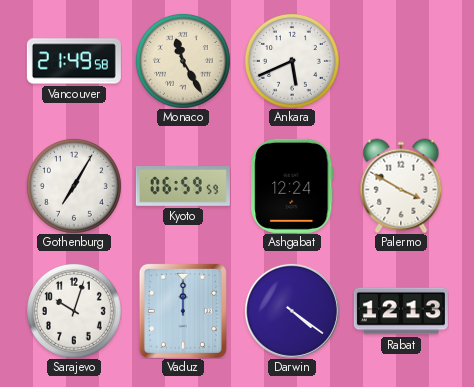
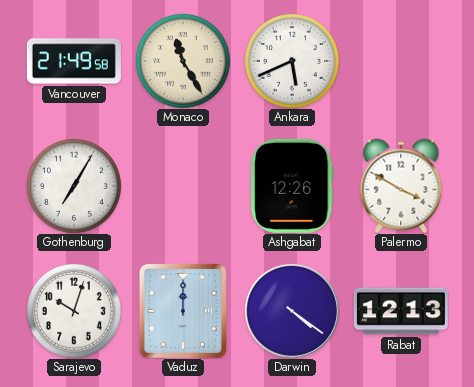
Kyoto: 06:59 -> none
Ashgabat: 12:24 -> 12:26
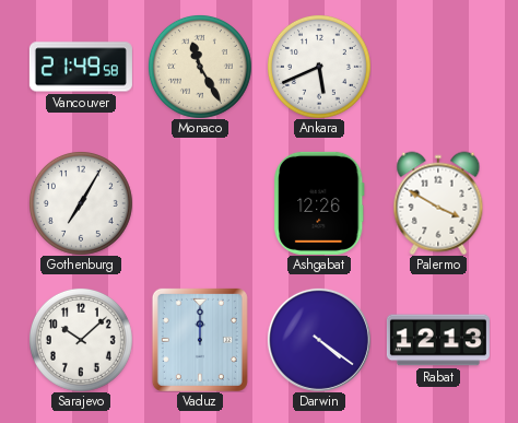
Sarajevo: 10:03 -> 10:08
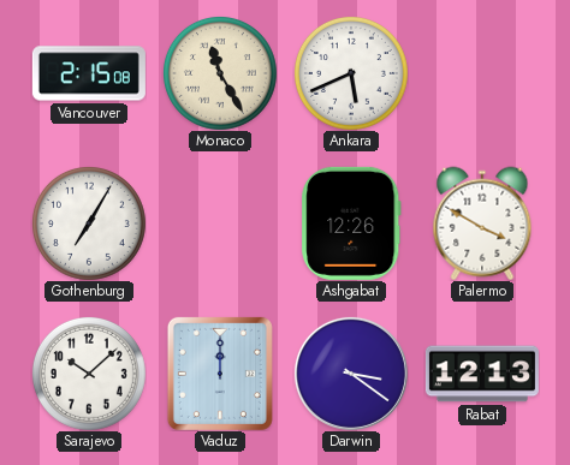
Vancouver: 21:49 -> 2:15
Darwin: 4:21 -> 3:21
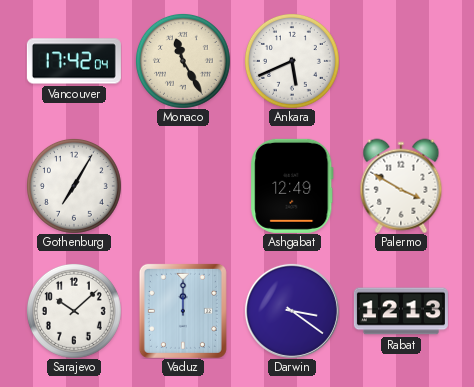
Vancouver: 2:15 -> 17:42
Ashgabat: 12:26 -> 12:49
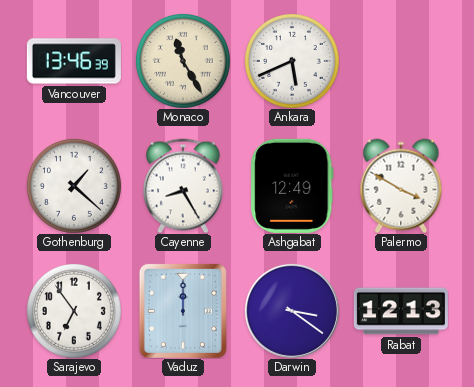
Vancouver: 17:42 -> 13:46
Gothenburg: 7:05 -> 1:22
Cayenne: none -> 8:25
Sarajevo: 10:08 -> 6:54
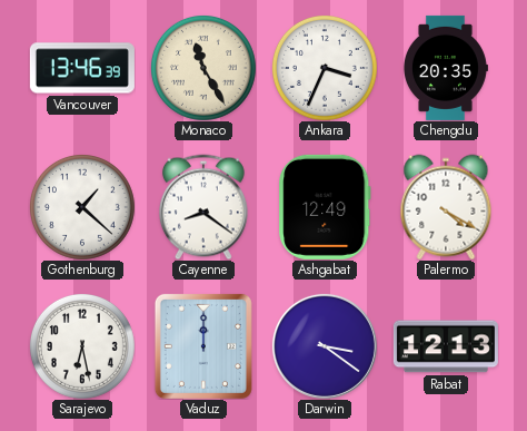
Ankara: 5:41 -> 3:34
Chengdu: none -> 20:35
Cayenne: 8:25 -> 8:21
Palermo: 3:50 -> 4:20
Sarajevo: 6:54 -> 6:28
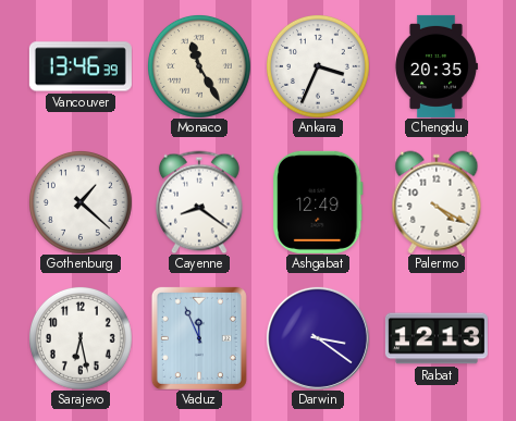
Vaduz: 12:00 -> 11:56
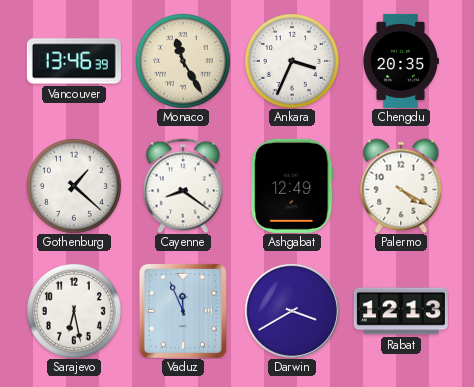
Darwin: 3:21 -> 3:40
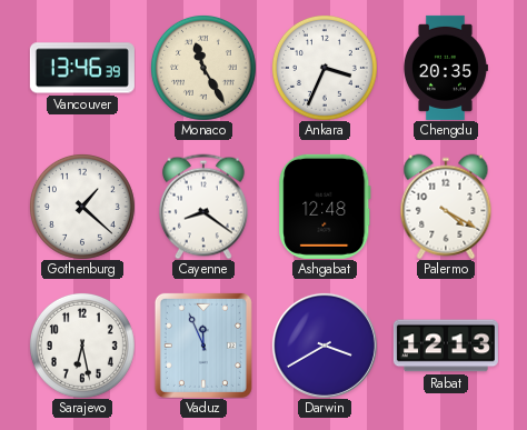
Ashgabat: 12:49 -> 12:48
